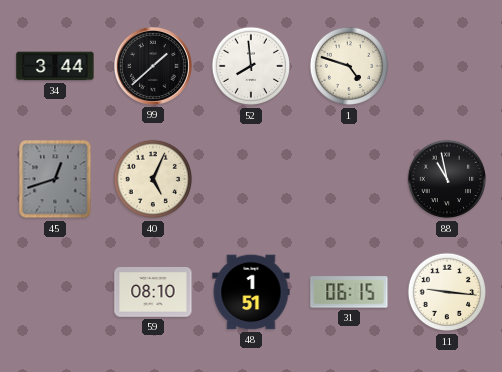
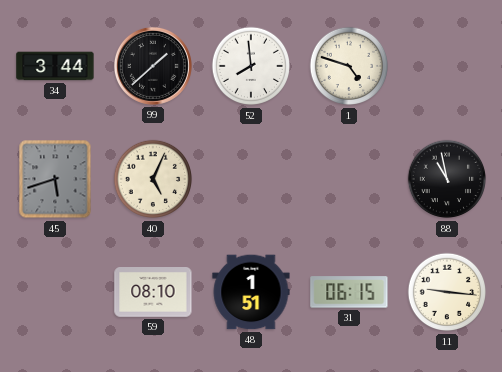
45: 12:42 -> 5:42
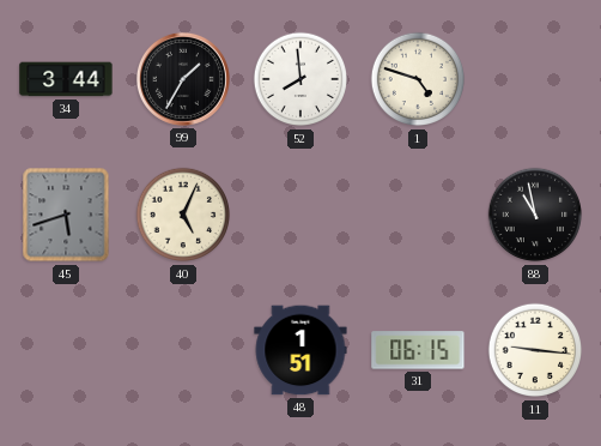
99: 1:38 -> 1:35
59: 08:10 -> none
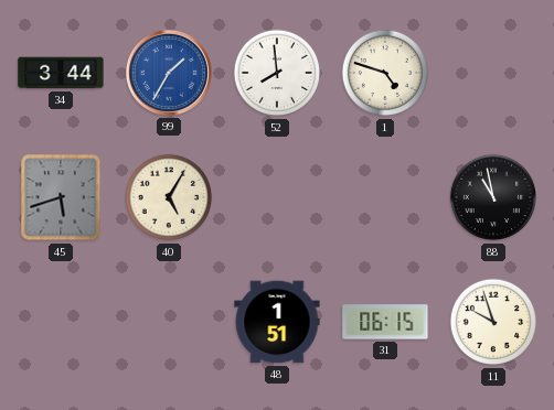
99 dial: black -> blue
40: 5:04 -> 5:05
11: 9:16 -> 9:57
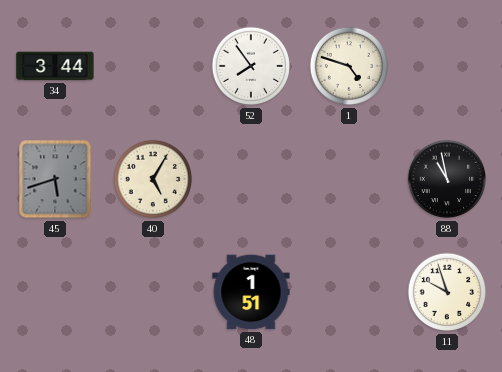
99: 1:35 -> none
52: 7:59 -> 7:54
31: 06:15 -> none
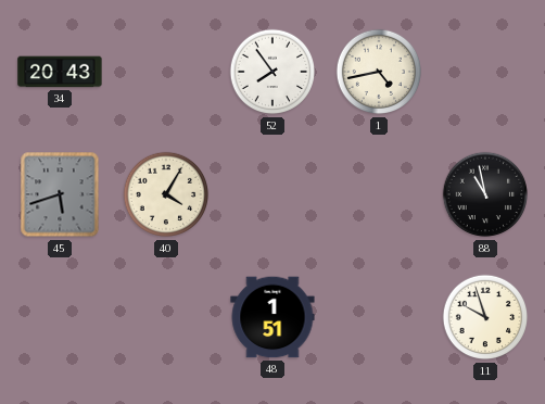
34: 3:44 -> 20:43
1: 4:48 -> 4:43
40: 5:05 -> 4:05
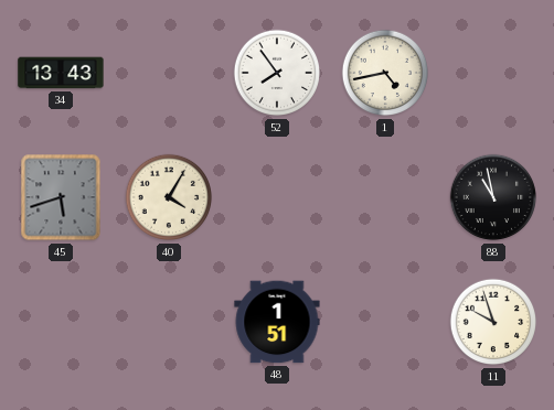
34: 20:43 -> 13:43
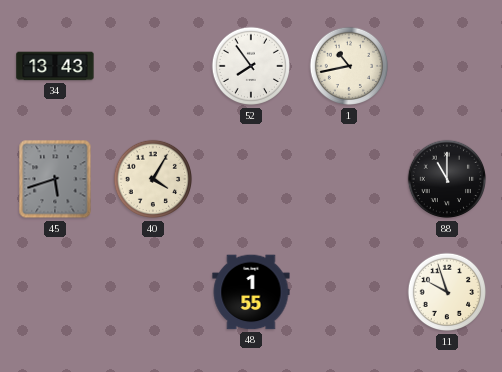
1: 4:43 -> 10:43
88: 10:58 -> 11:00
48: 1:51 -> 1:55
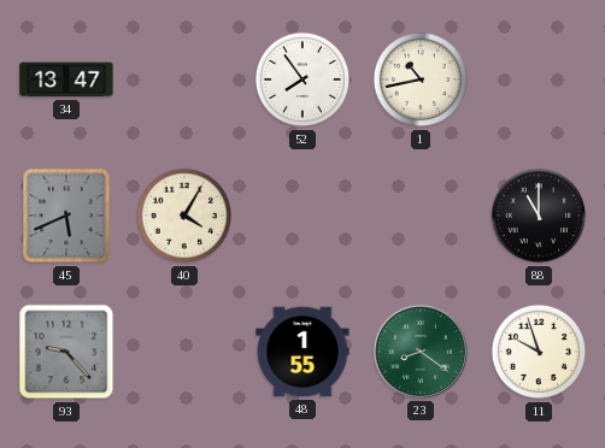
34: 13:43 -> 13:47
45: 5:42 -> 5:41
93: none -> 9:23
23: none -> 8:21
